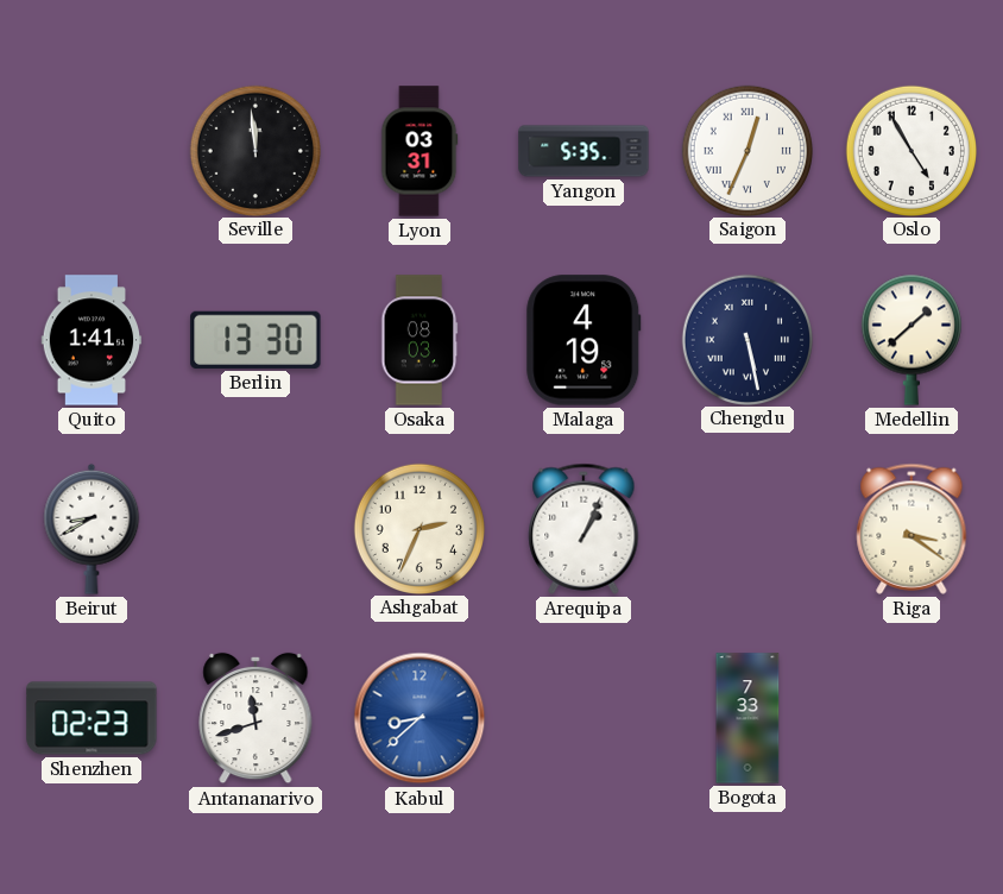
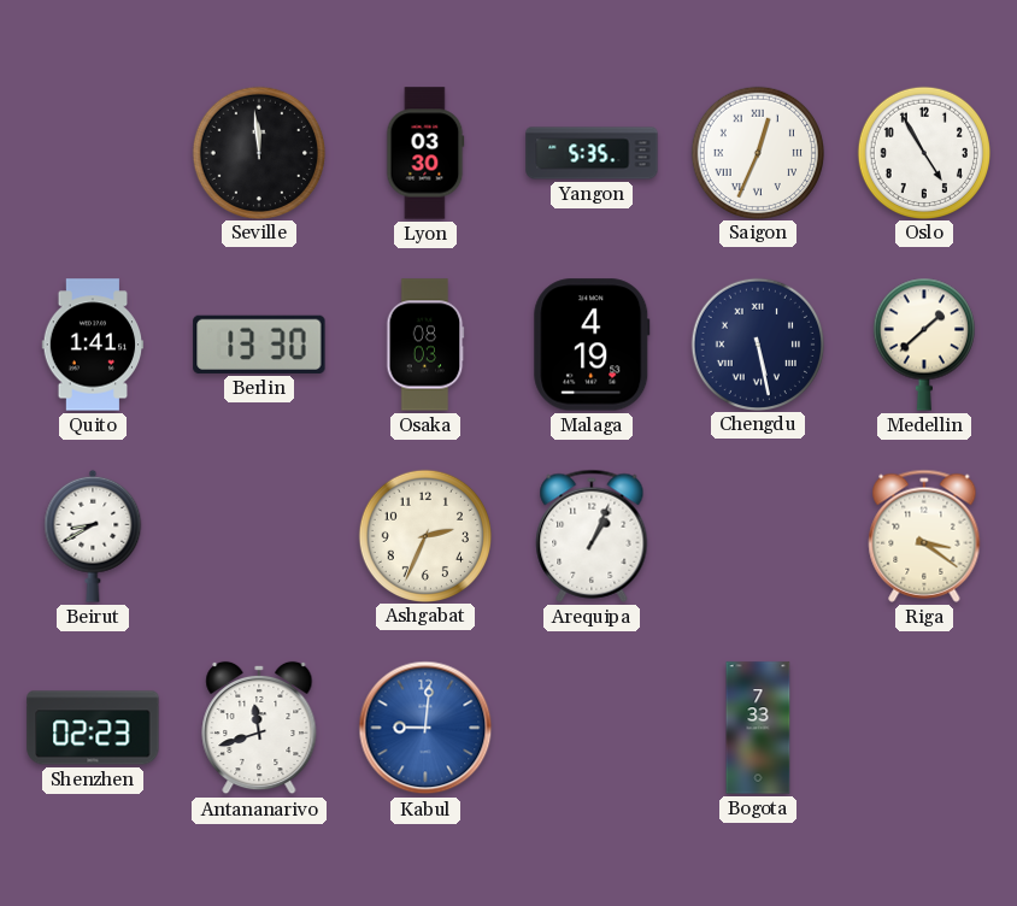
Lyon: 03:31 -> 03:30
Kabul: 8:38 -> 9:01
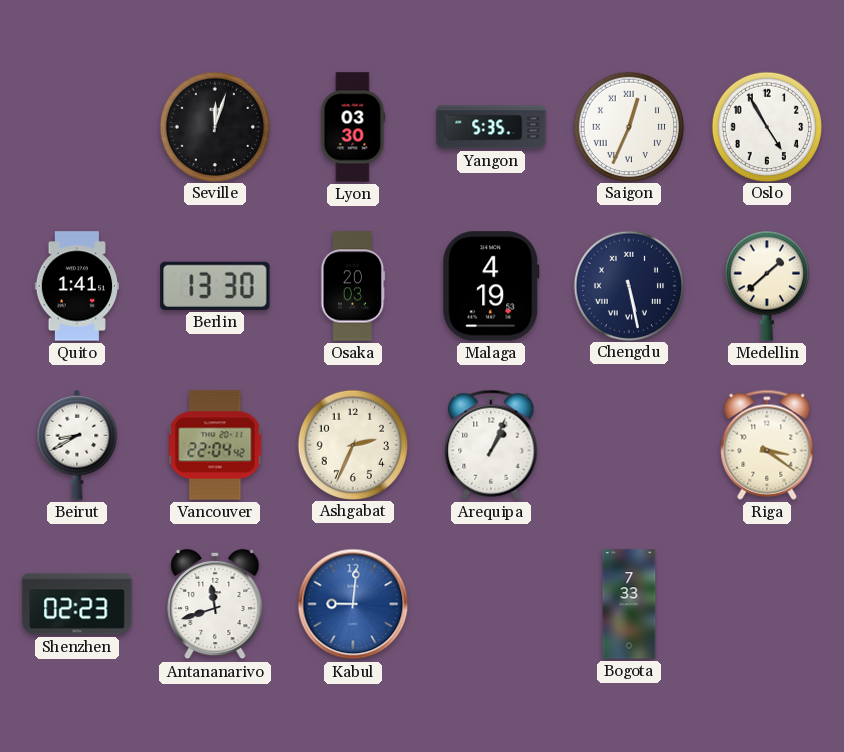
Seville: 11:59 -> 12:03
Osaka: 08:03 -> 20:03
Vancouver: none -> 22:04
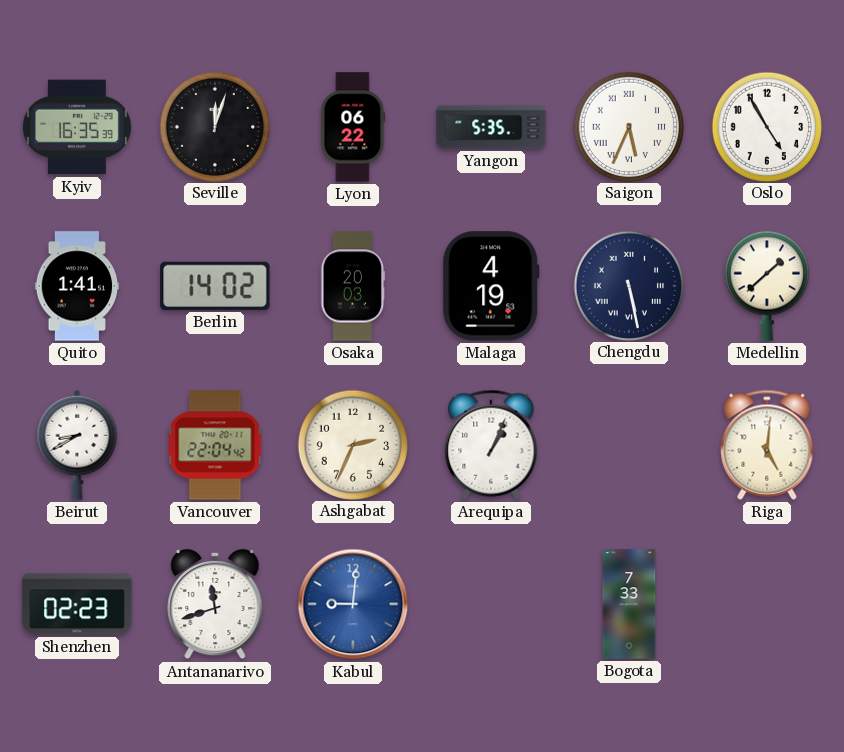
Kyiv: none -> 16:35
Lyon: 03:30 -> 06:22
Saigon: 12:34 -> 5:34
Berlin: 13:30 -> 14:02
Riga: 3:21 -> 5:01
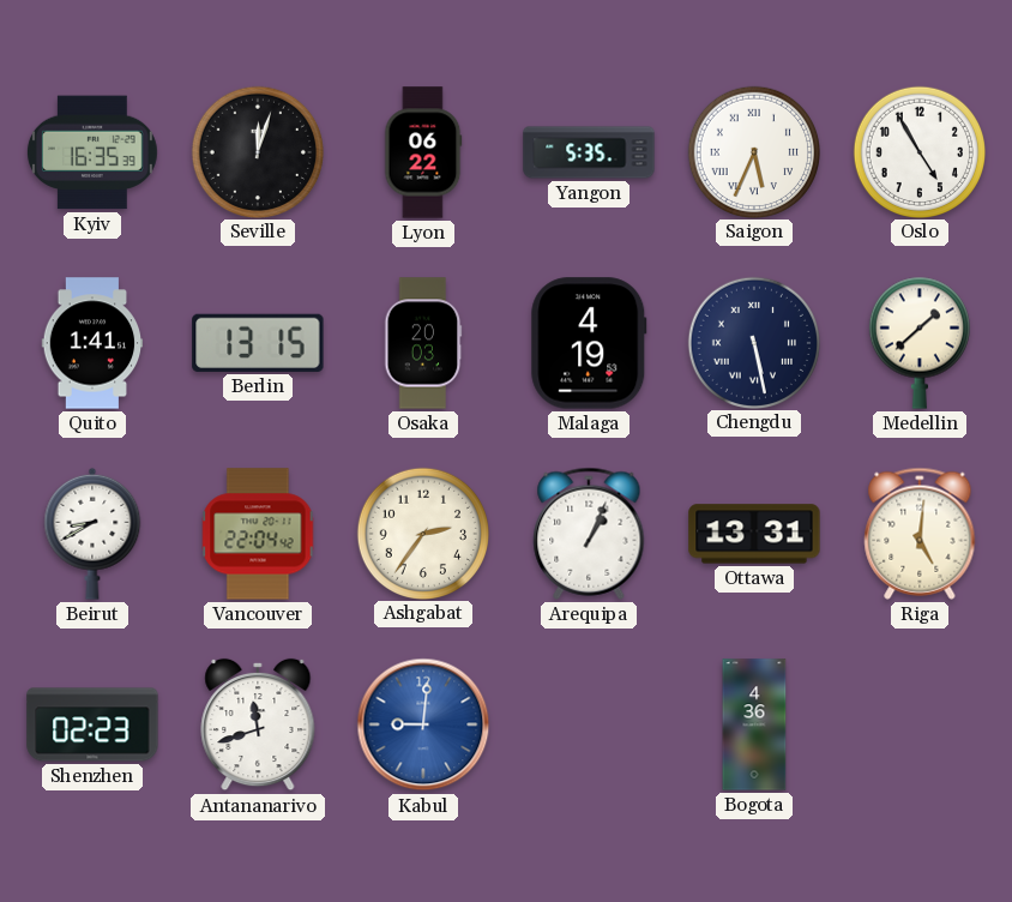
Berlin: 14:02 -> 13:15
Ashgabat: 2:34 -> 2:36
Ottawa: none -> 13:31
Bogota: 7:33 -> 4:36
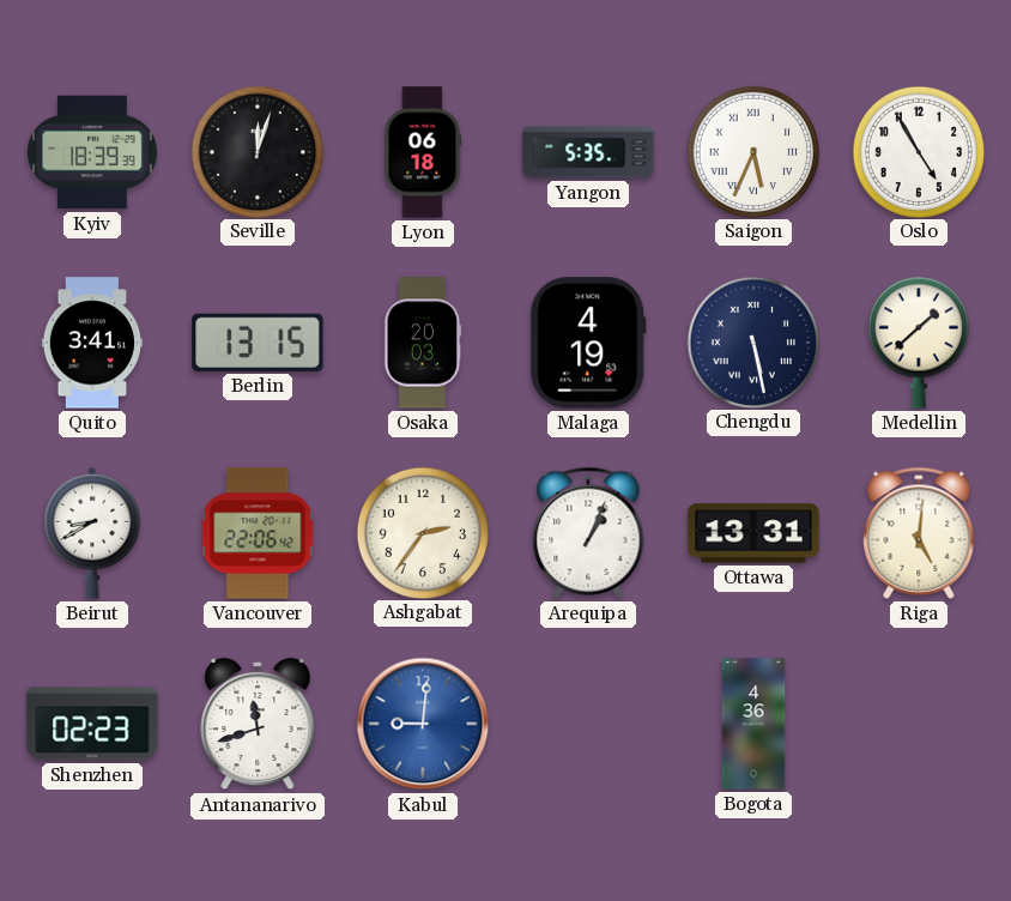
Kyiv: 16:35 -> 18:39
Lyon: 06:22 -> 06:18
Quito: 1:41 -> 3:41
Vancouver: 22:04 -> 22:06
